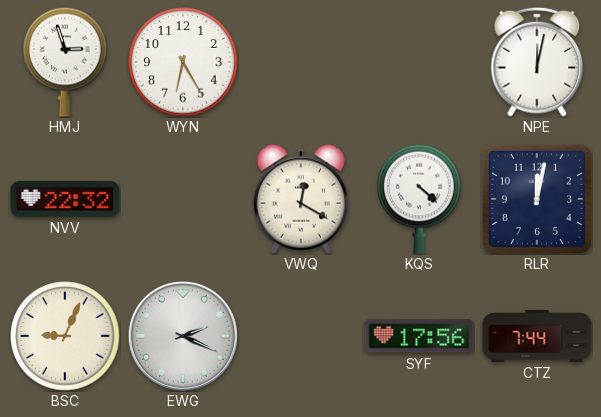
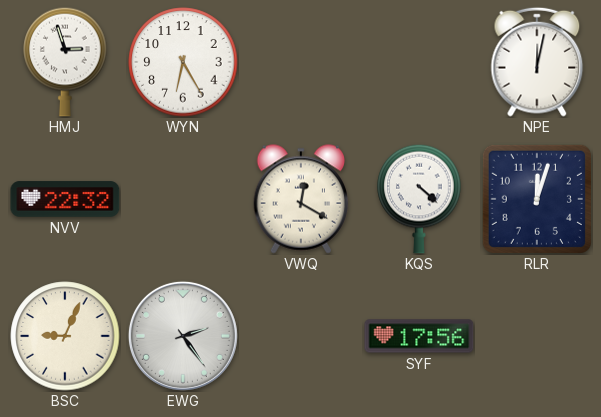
RLR: 12:02 -> 12:03
EWG: 2:19 -> 2:24
CTZ: 7:44 -> none
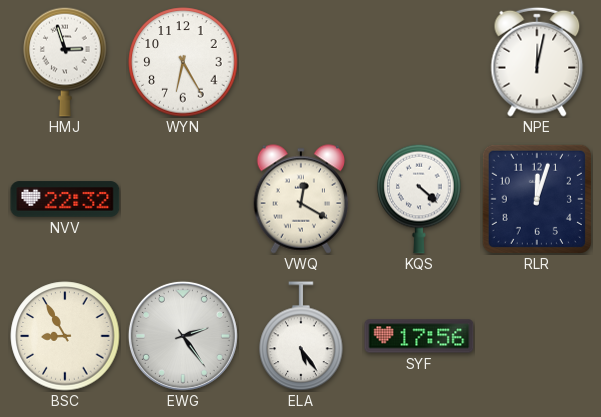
BSC: 9:04 -> 8:55
ELA: none -> 5:24
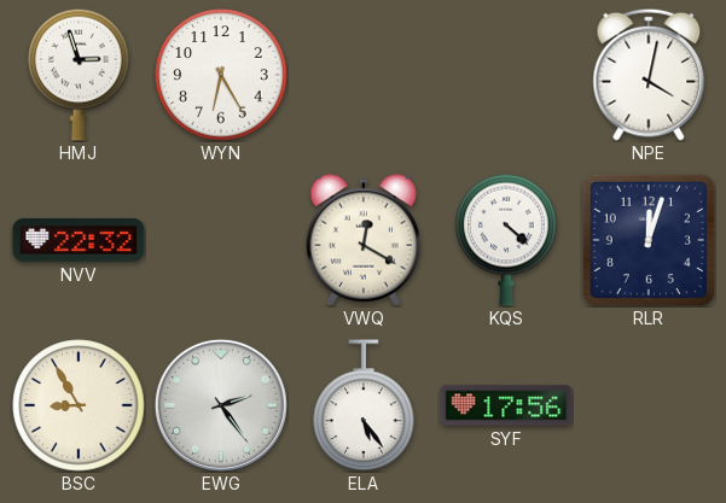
NPE: 12:02 -> 4:02
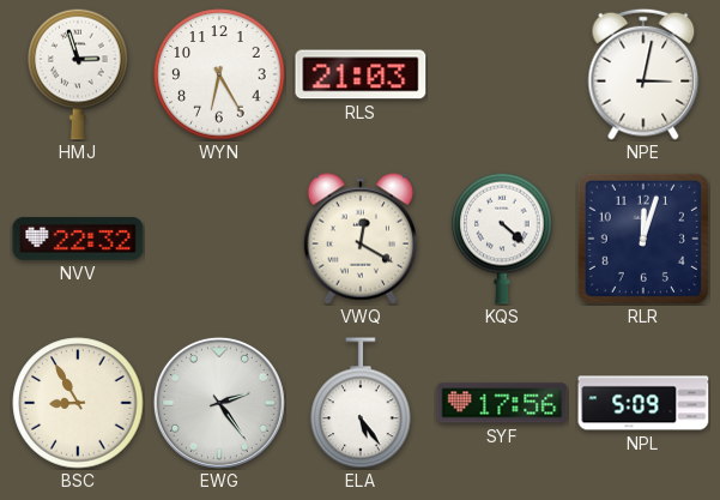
RLS: none -> 21:03
NPE: 4:02 -> 3:02
NPL: none -> 5:09
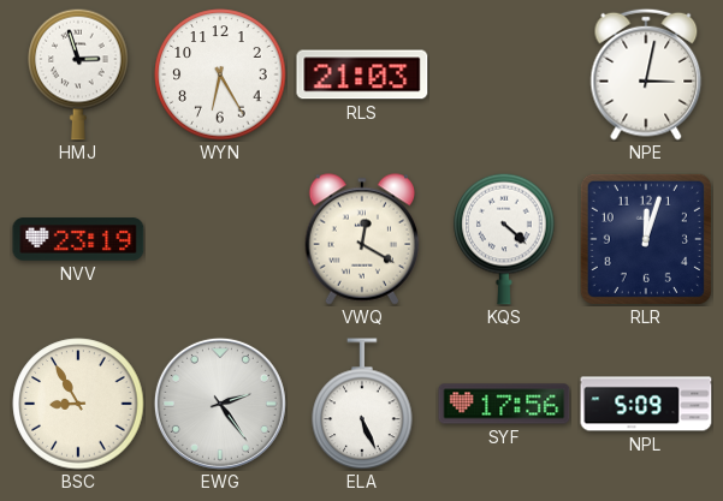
NVV: 22:32 -> 23:19
ELA: 5:24 -> 5:26
